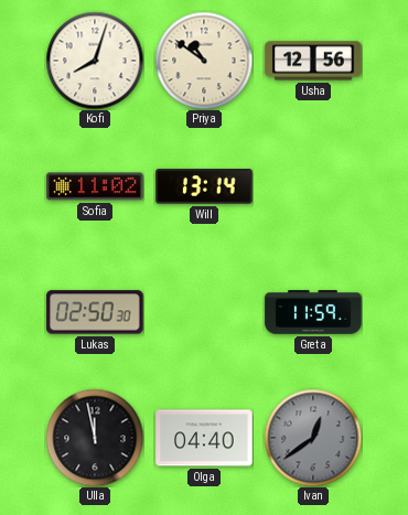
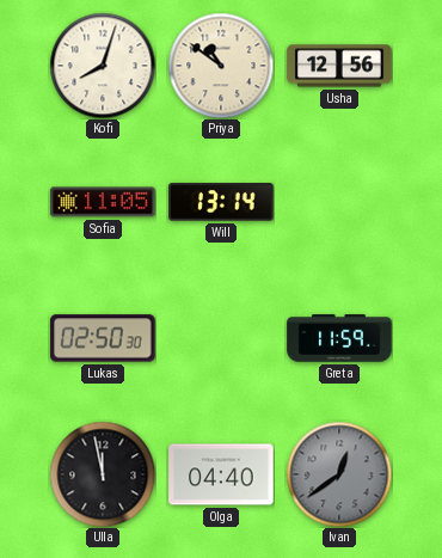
Sofia: 11:02 -> 11:05
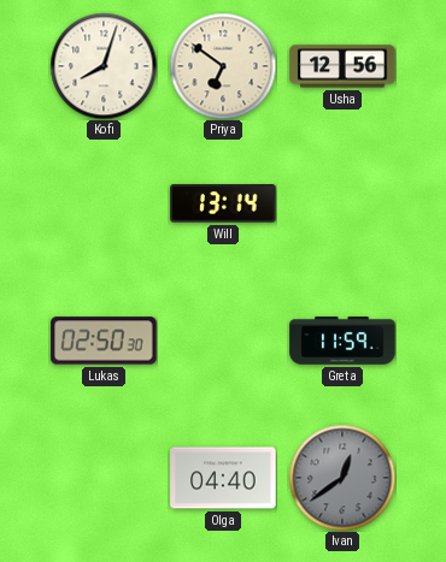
Priya: 10:51 -> 6:51
Sofia: 11:05 -> none
Ulla: 11:58 -> none
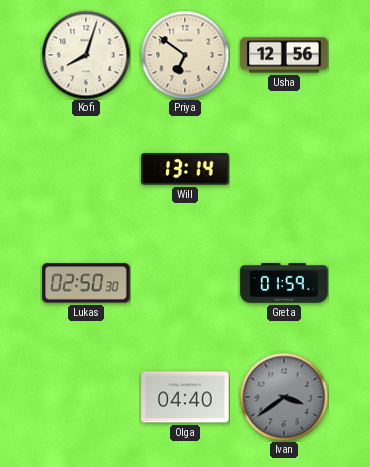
Greta: 11:59 -> 01:59
Ivan: 12:39 -> 3:39
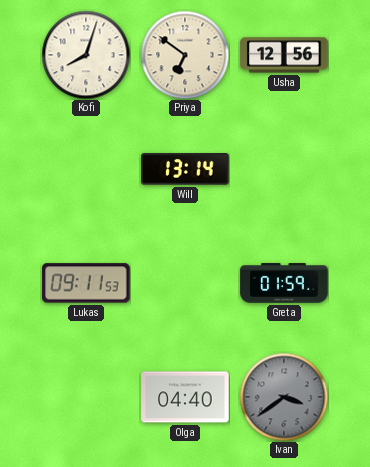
Lukas: 02:50 -> 09:11
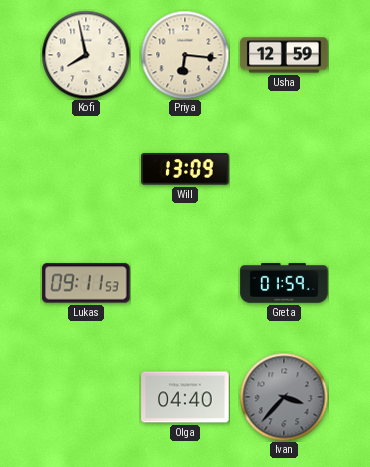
Kofi: 8:03 -> 7:58
Priya: 6:51 -> 6:16
Usha: 12:56 -> 12:59
Will: 13:14 -> 13:09
Ivan: 3:39 -> 3:37
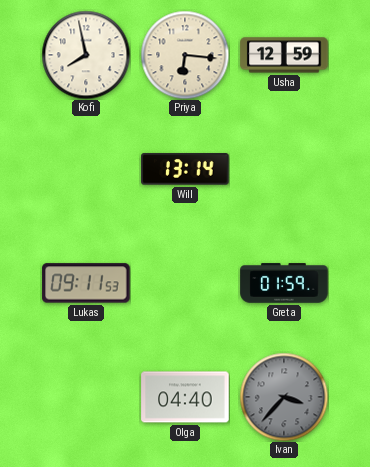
Will: 13:09 -> 13:14
